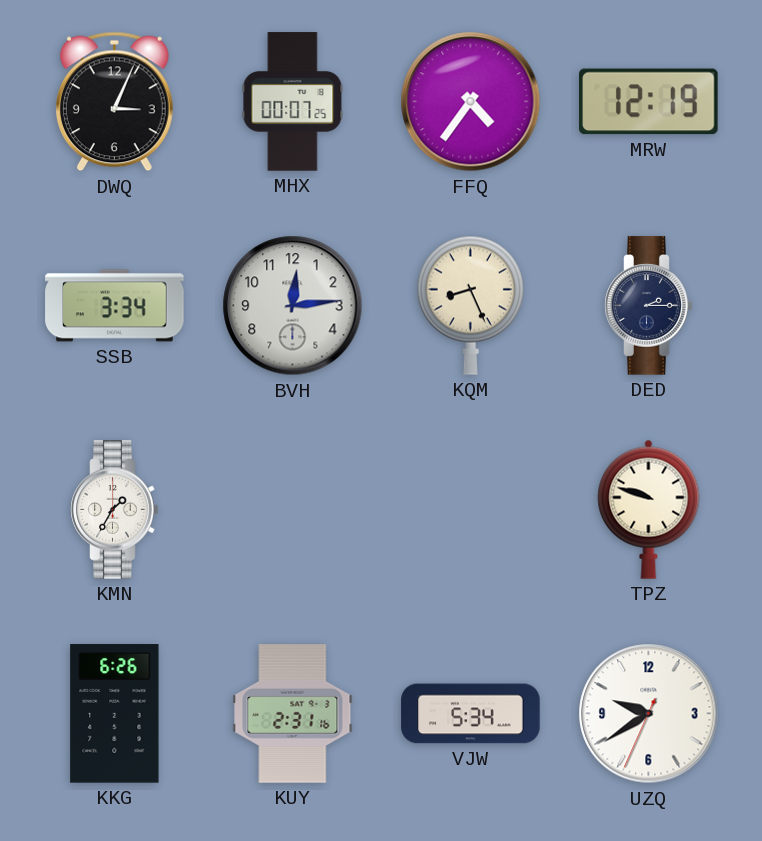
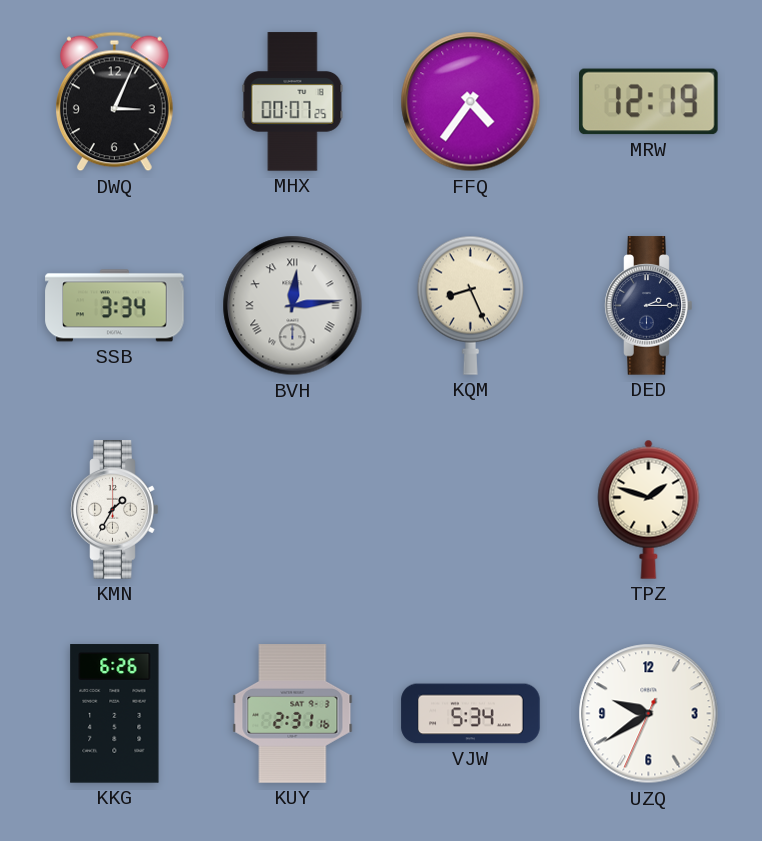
BVH numerals: Arabic -> Roman
TPZ: 9:48 -> 1:48
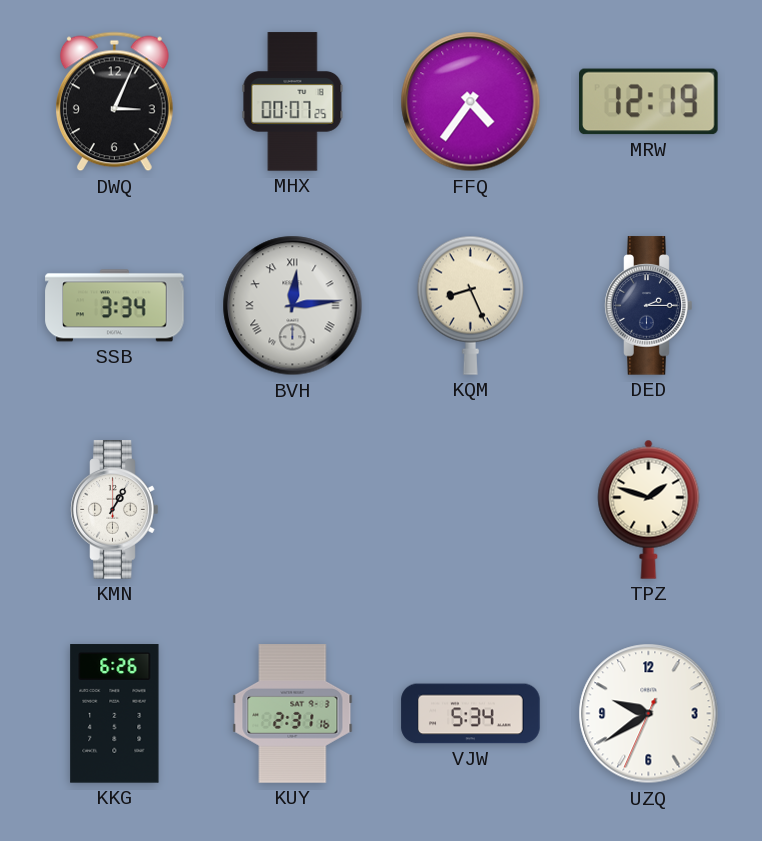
KMN: 1:35 -> 1:05
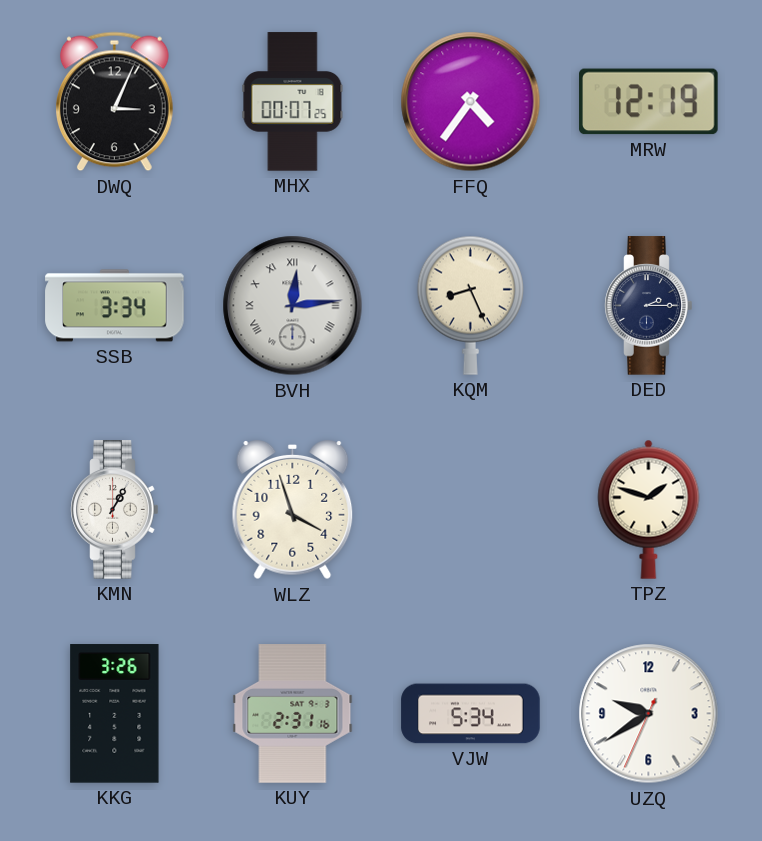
WLZ: none -> 3:57
KKG: 6:26 -> 3:26
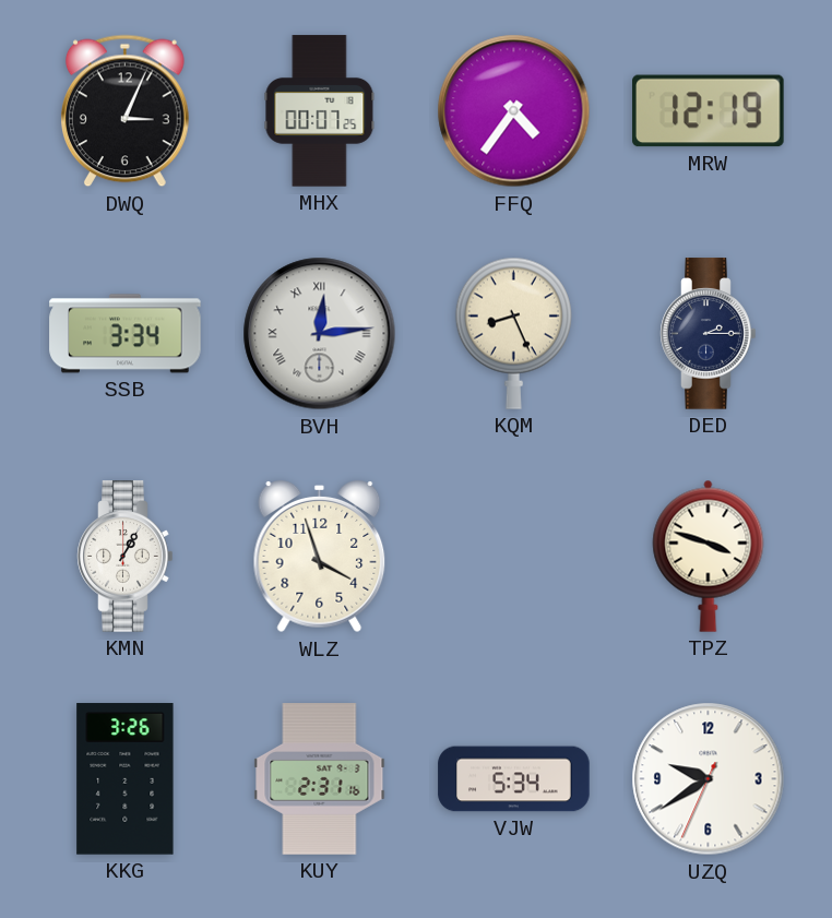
TPZ: 1:48 -> 3:48
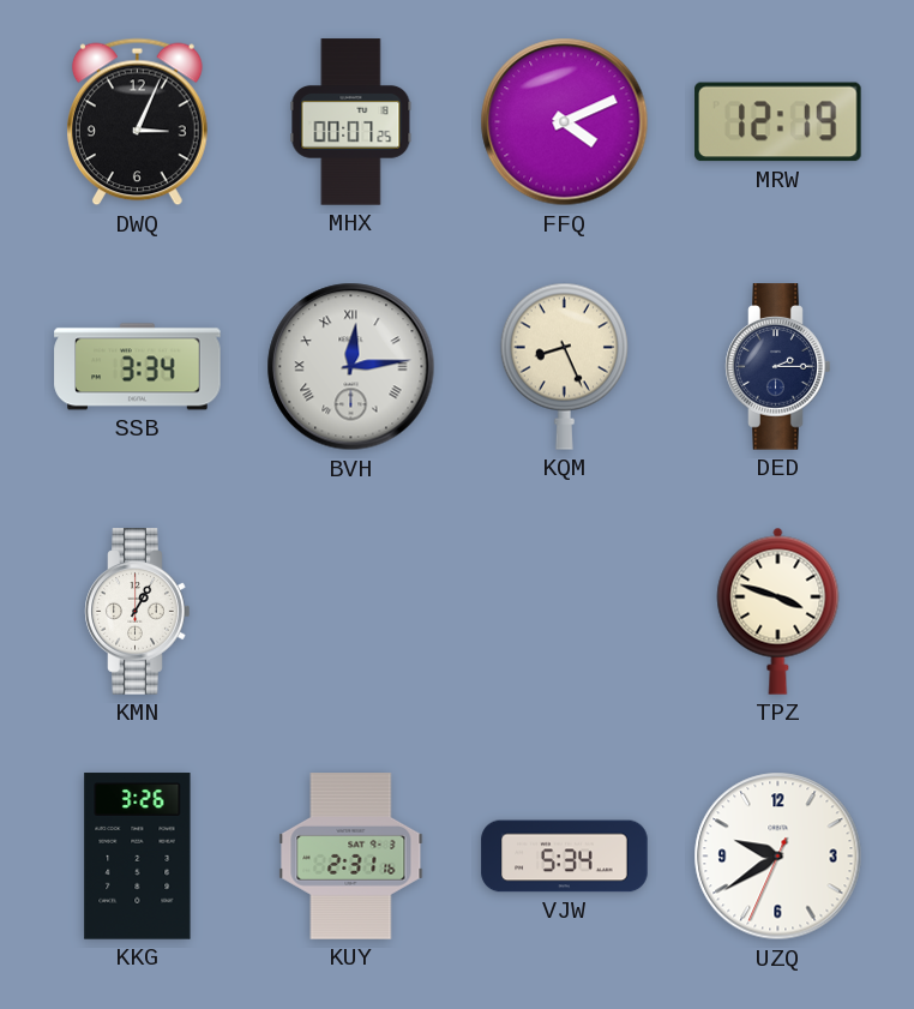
FFQ: 4:36 -> 4:11
WLZ: 3:57 -> none
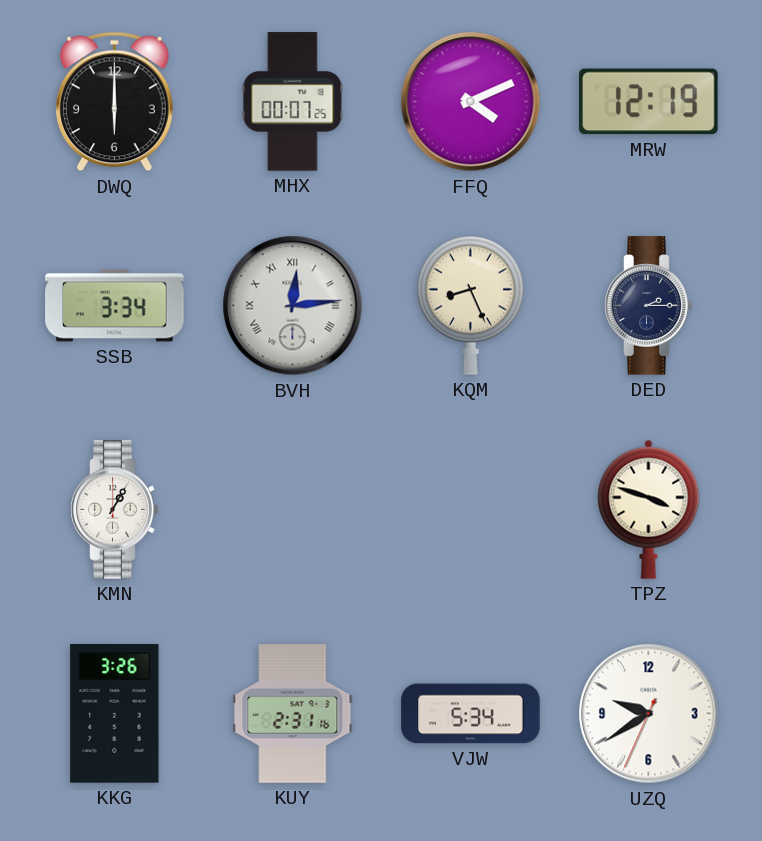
DWQ: 3:04 -> 6:00
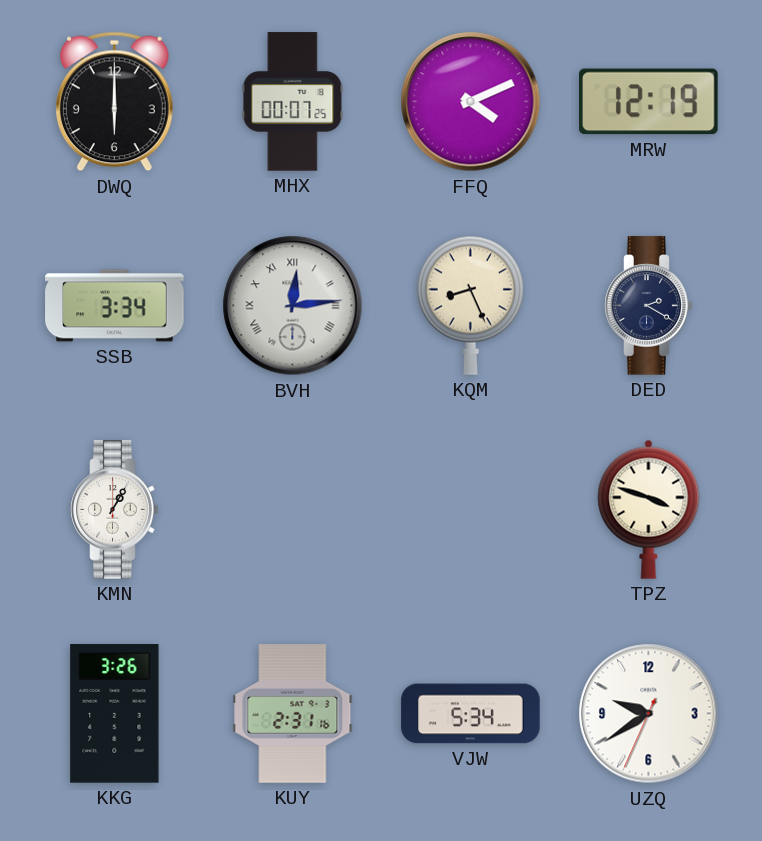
DED: 2:15 -> 2:20
